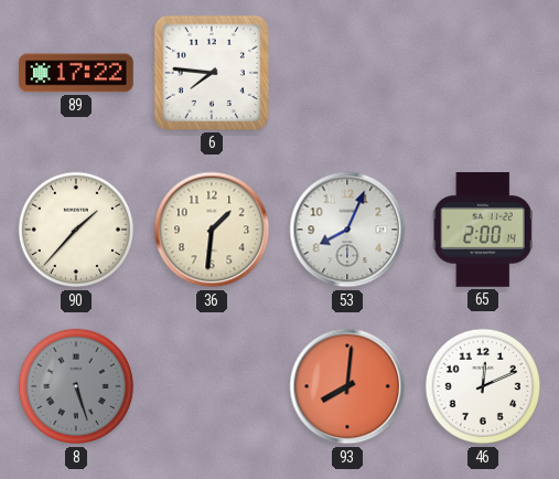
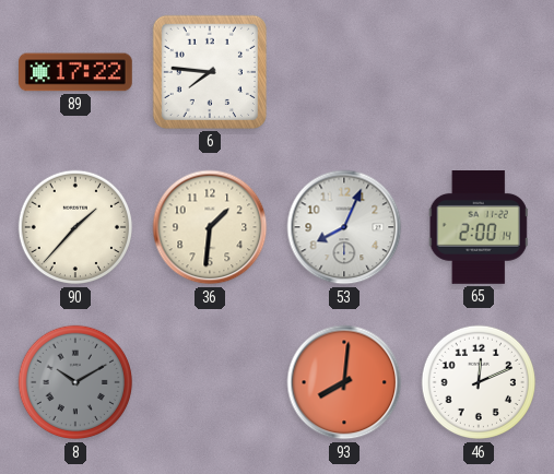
8: 5:27 -> 10:10
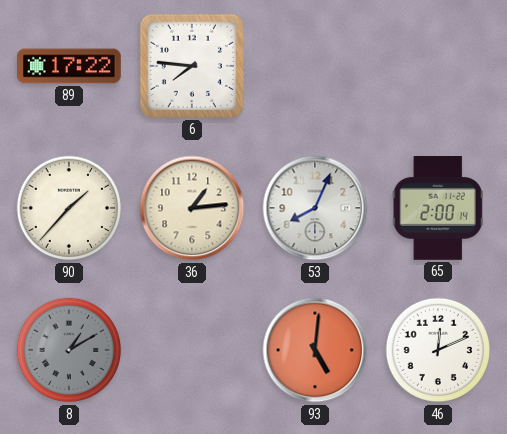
36: 1:31 -> 1:14
8: 10:10 -> 1:10
93: 8:01 -> 5:01
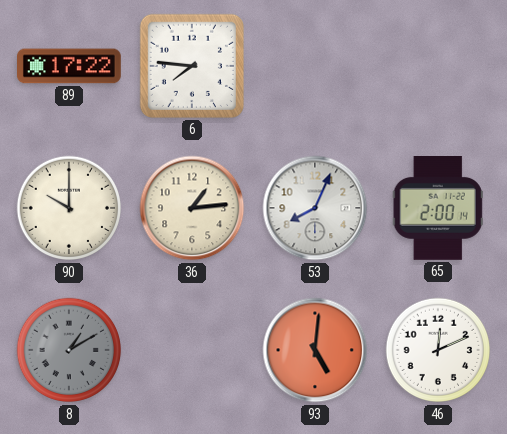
90: 1:37 -> 10:00
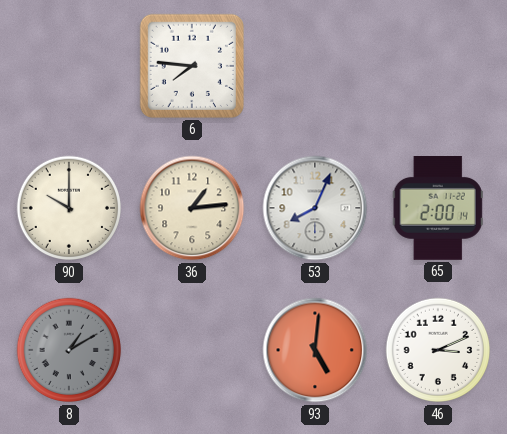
89: 17:22 -> none
46: 12:11 -> 3:11
